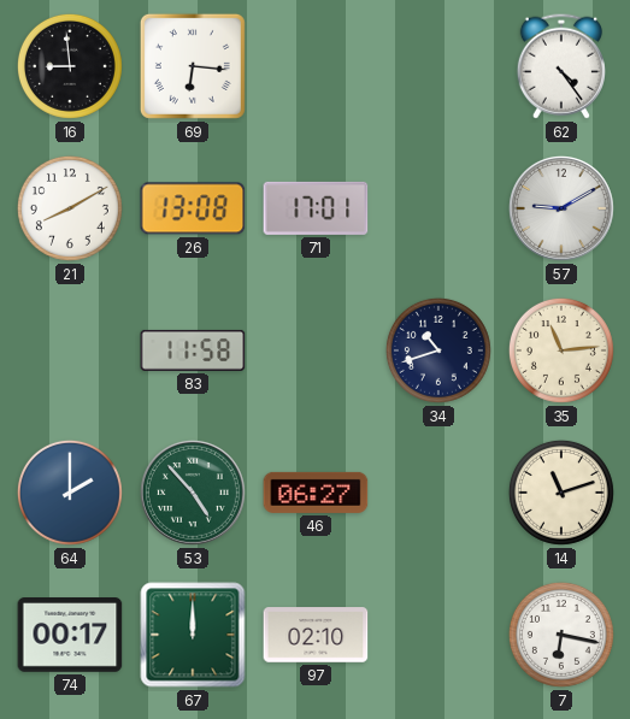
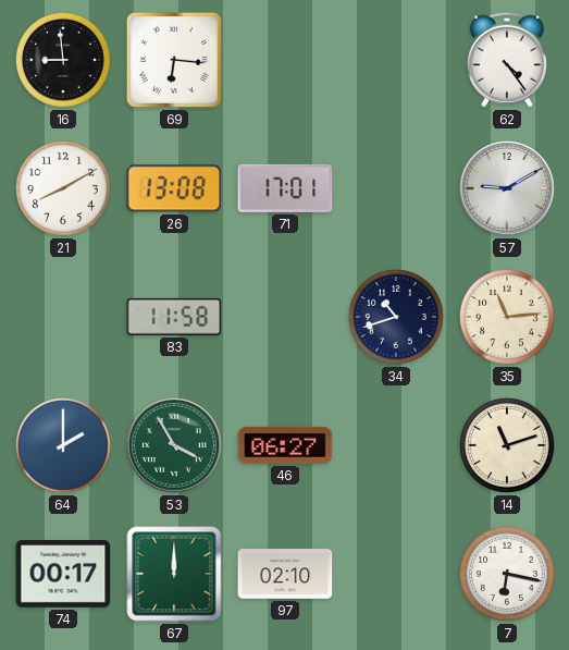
53: 4:53 -> 3:55
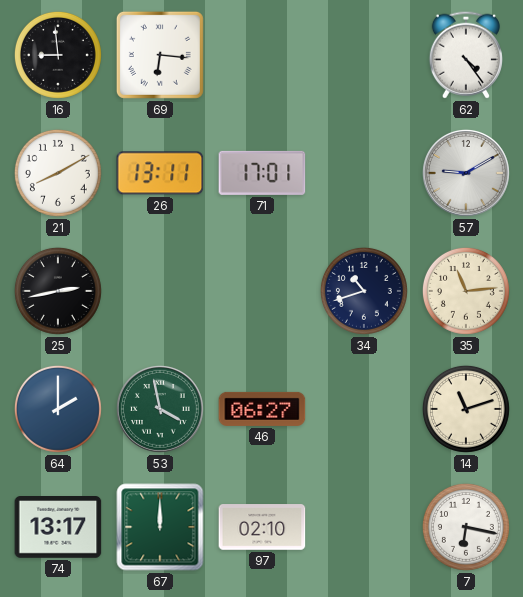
26: 13:08 -> 13:11
25: none -> 2:43
83: 11:58 -> none
53: 3:55 -> 3:58
74: 00:17 -> 13:17
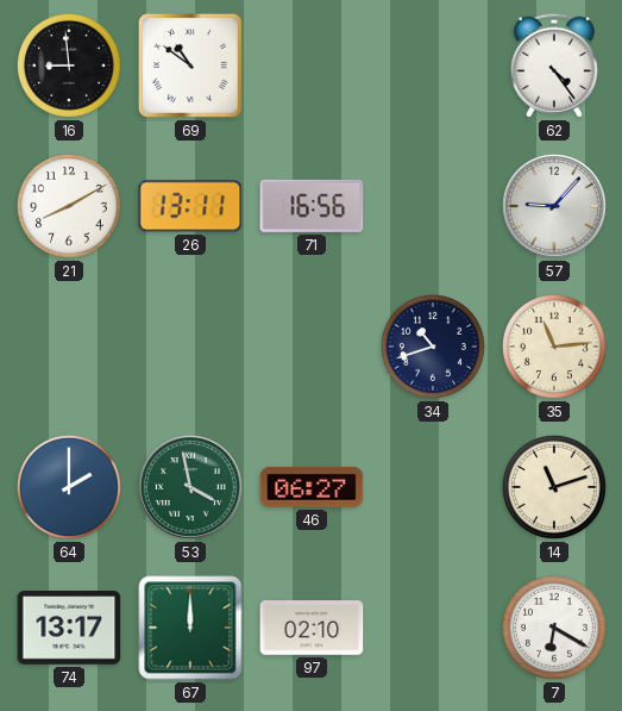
69: 6:16 -> 10:51
71: 17:01 -> 16:56
57: 9:10 -> 9:07
25: 2:43 -> none
7: 6:17 -> 6:20
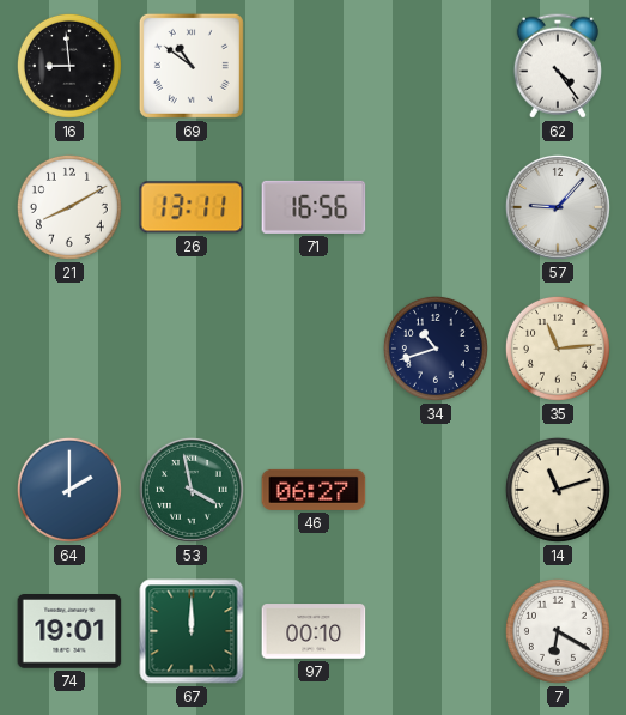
74: 13:17 -> 19:01
97: 02:10 -> 00:10
